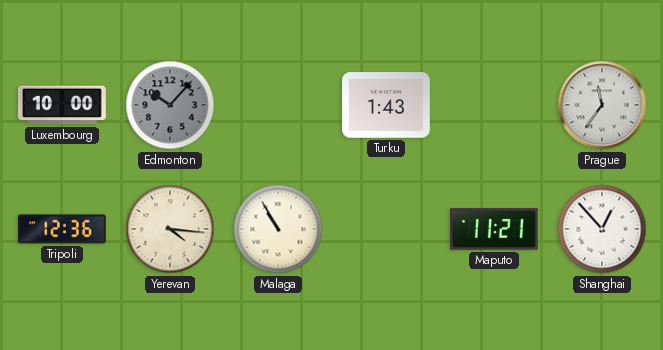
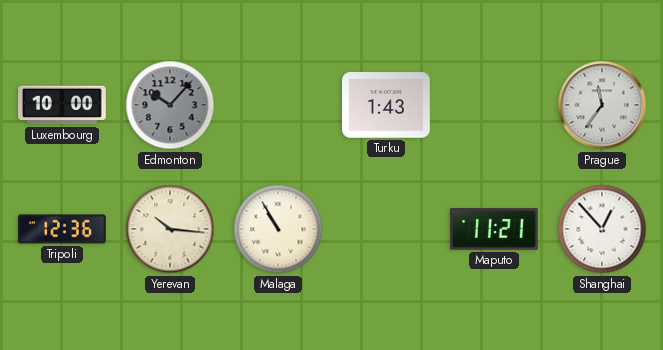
Yerevan: 4:16 -> 10:16
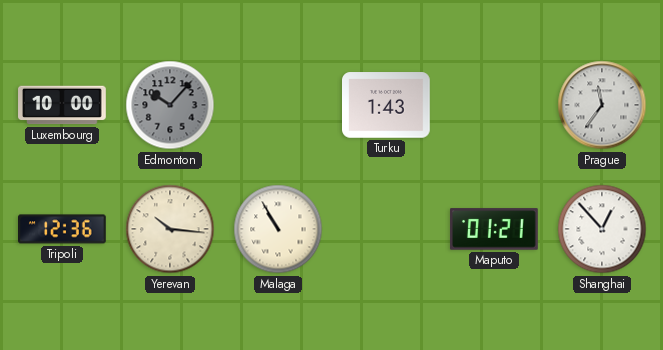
Maputo: 11:21 -> 01:21
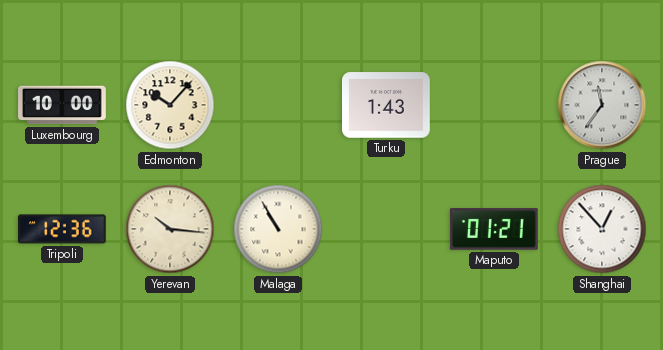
Edmonton dial: grey -> cream
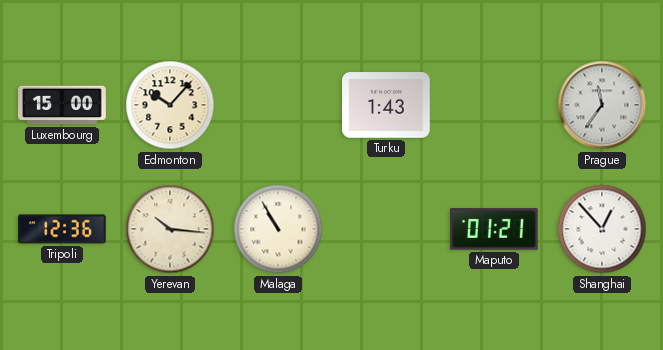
Luxembourg: 10:00 -> 15:00
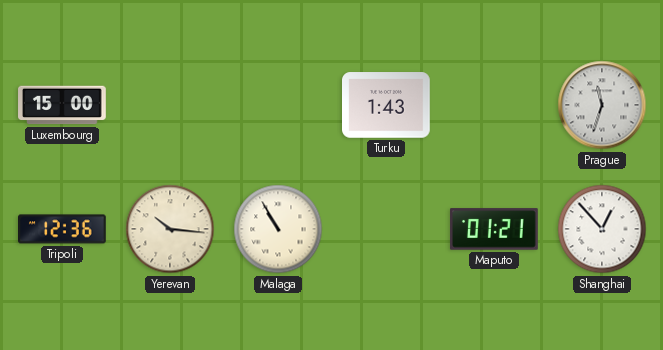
Edmonton: 10:07 -> none
Prague: 11:36 -> 11:33
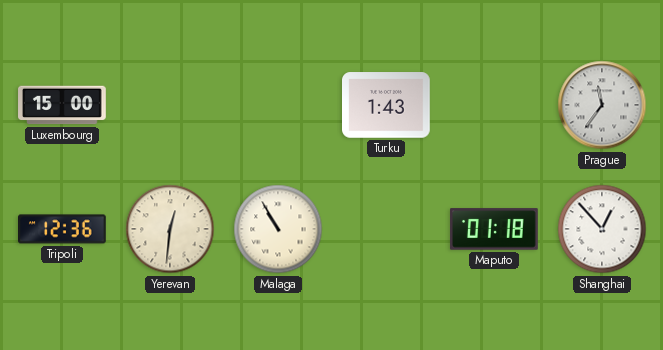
Prague: 11:33 -> 11:36
Yerevan: 10:16 -> 12:31
Maputo: 01:21 -> 01:18
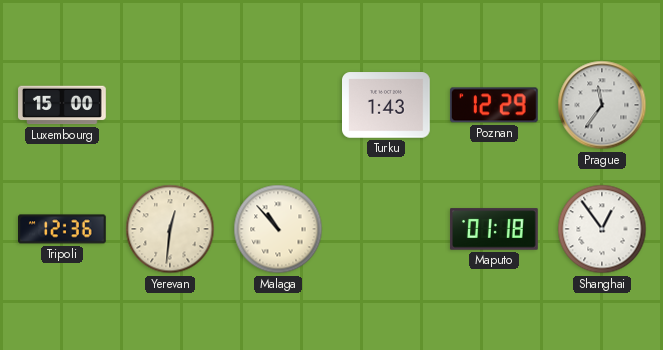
Poznan: none -> 12:29
Malaga: 10:55 -> 10:53
Shanghai: 12:53 -> 12:54
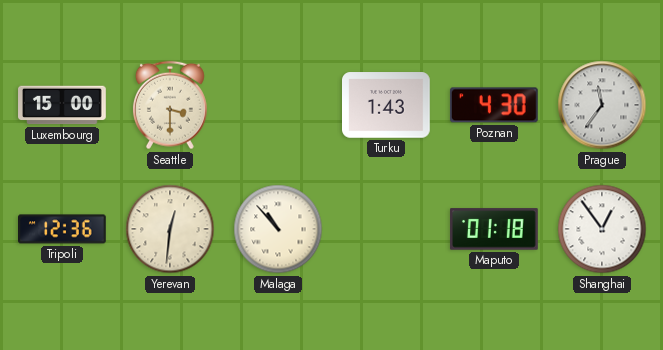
Seattle: none -> 3:30
Poznan: 12:29 -> 4:30
